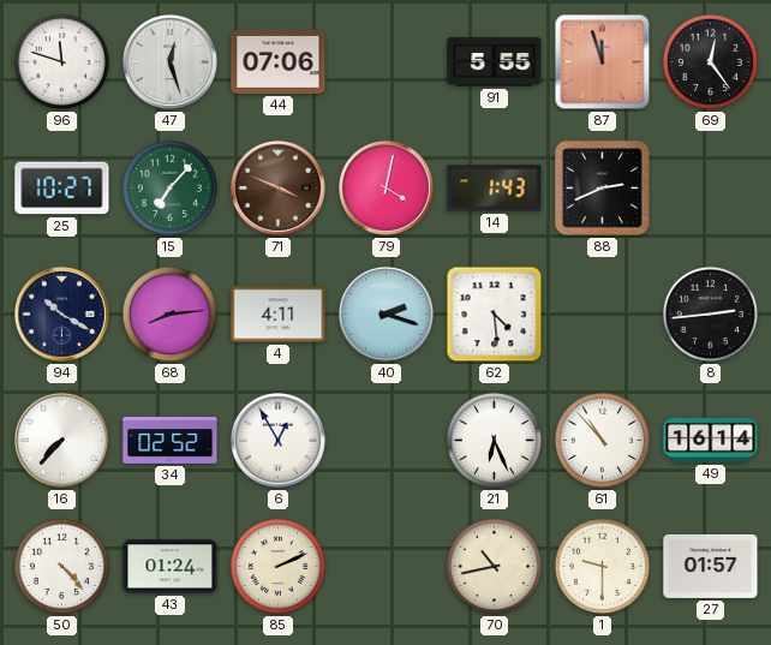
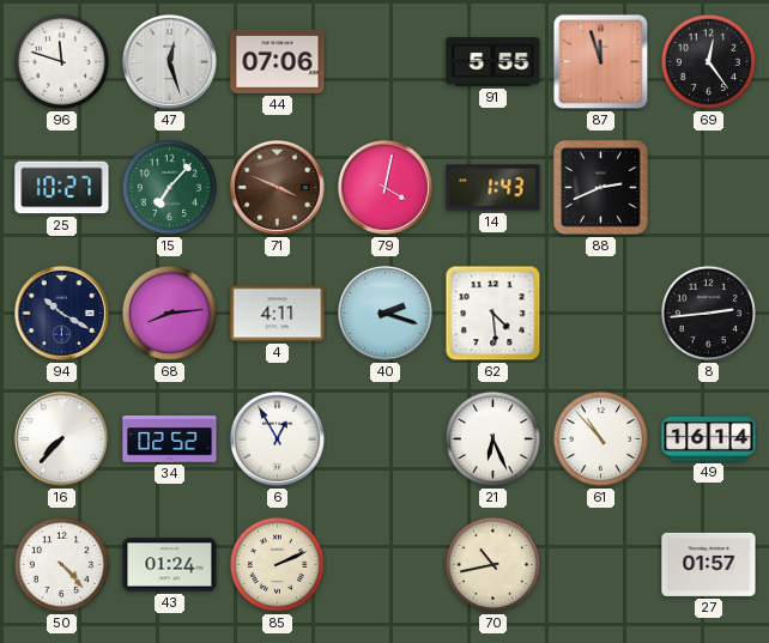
1: 9:30 -> none
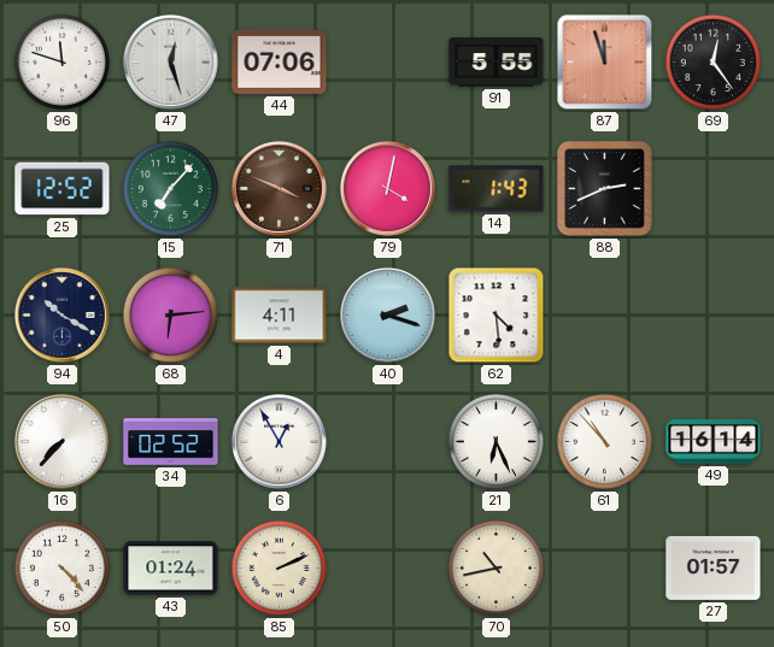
25: 10:27 -> 12:52
68: 8:14 -> 6:14
8: 2:44 -> none
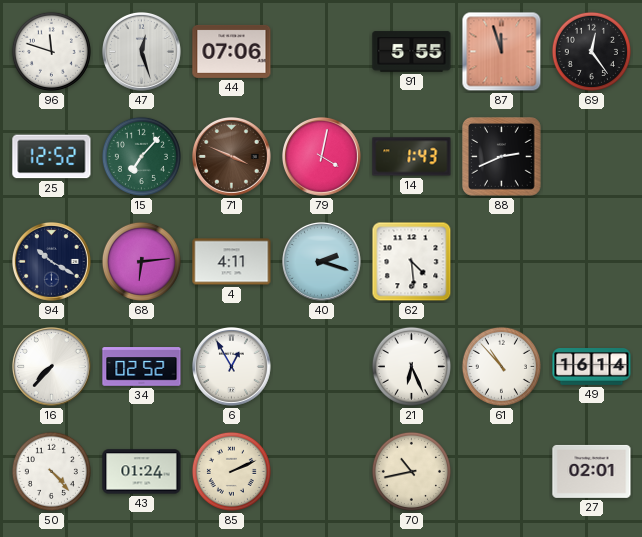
27: 01:57 -> 02:01
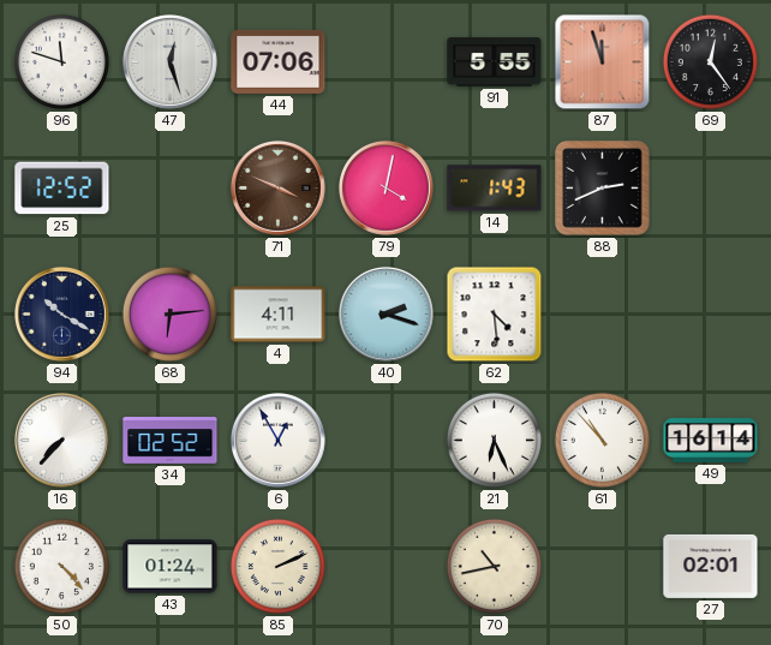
15: 7:07 -> none
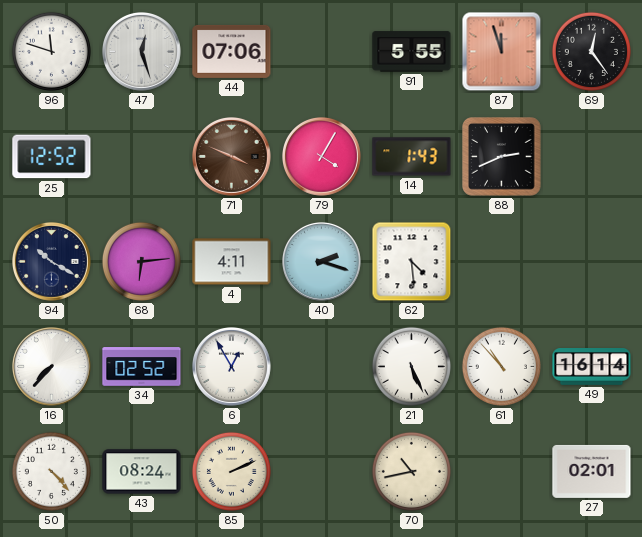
79: 4:02 -> 4:05
21: 6:26 -> 5:26
43: 01:24 -> 08:24
